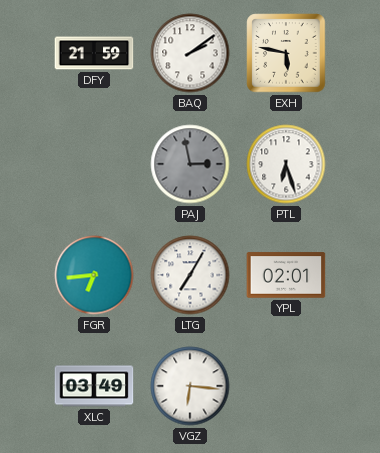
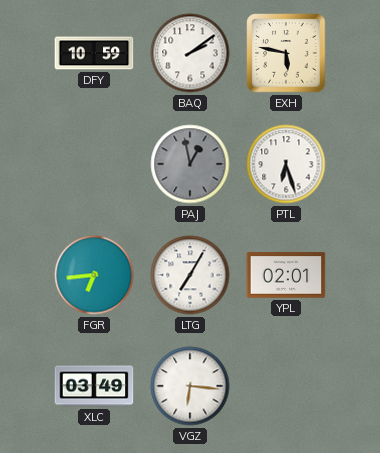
DFY: 21:59 -> 10:59
PAJ: 2:58 -> 12:58
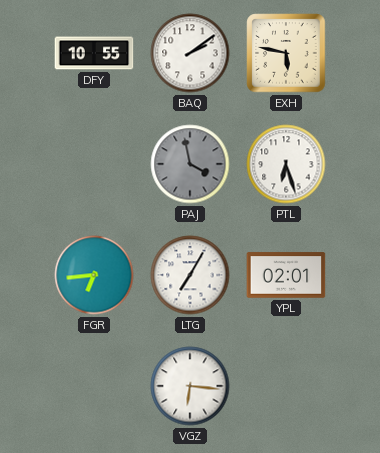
DFY: 10:59 -> 10:55
PAJ: 12:58 -> 3:58
XLC: 03:49 -> none
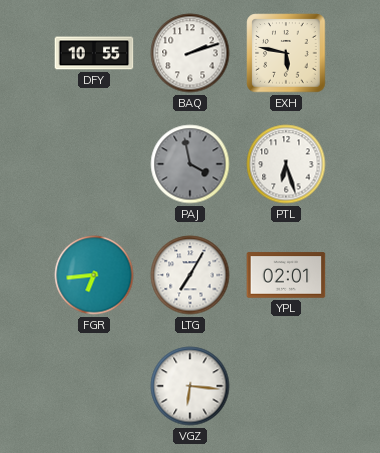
BAQ: 2:09 -> 2:12
